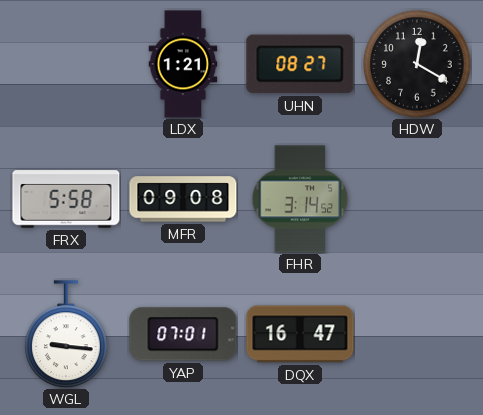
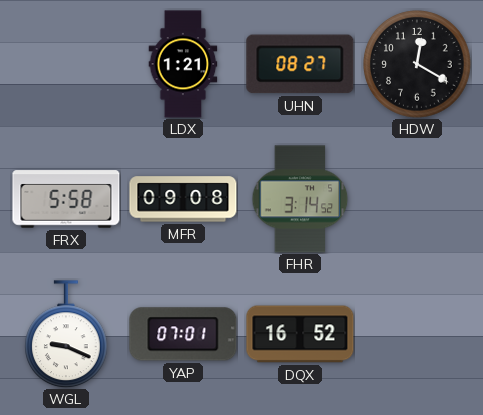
WGL: 9:16 -> 9:19
DQX: 16:47 -> 16:52
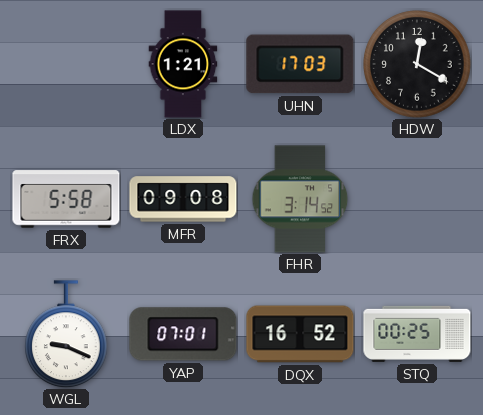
UHN: 08:27 -> 17:03
STQ: none -> 00:25
